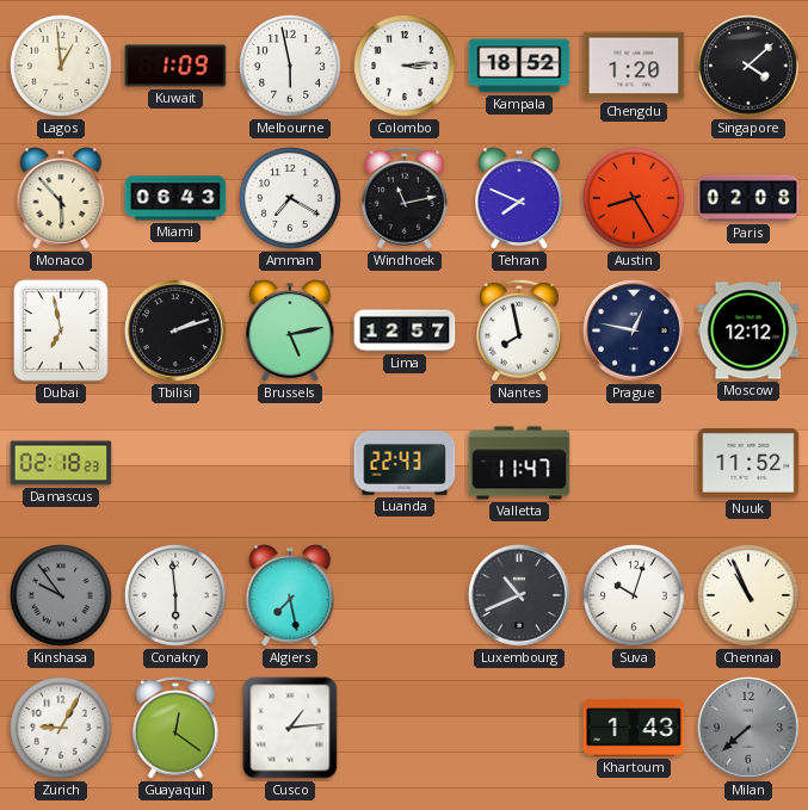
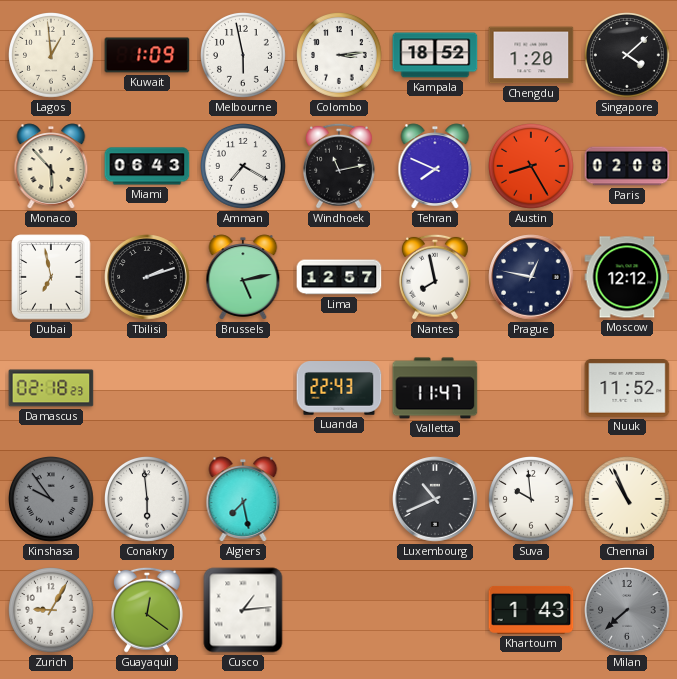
Suva: 10:03 -> 9:59
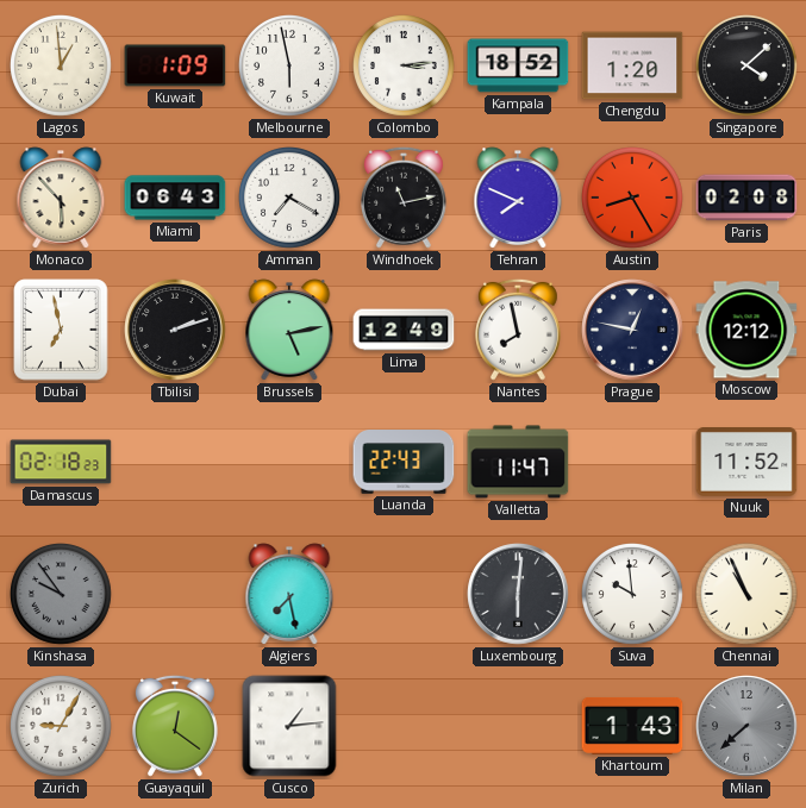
Lima: 12:57 -> 12:49
Conakry: 5:59 -> none
Luxembourg: 10:41 -> 6:01
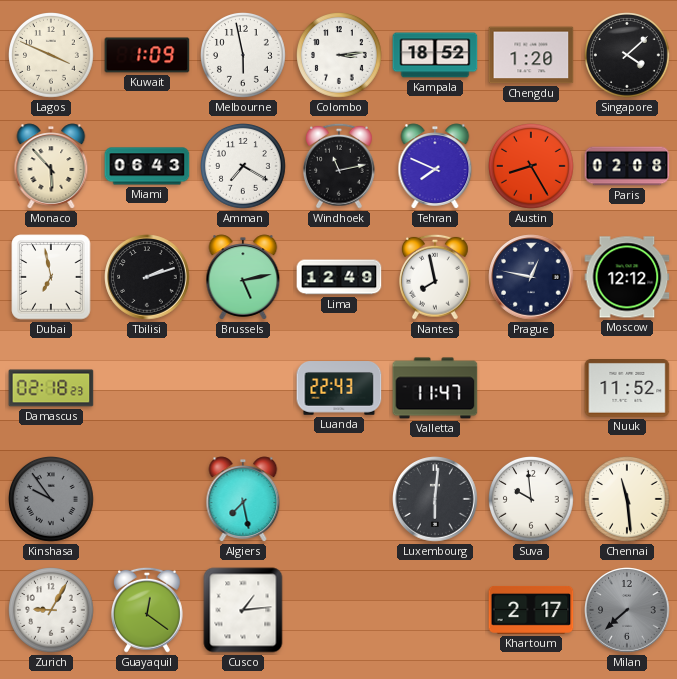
Lagos: 12:59 -> 3:49
Chennai: 10:56 -> 11:29
Khartoum: 1:43 -> 2:17
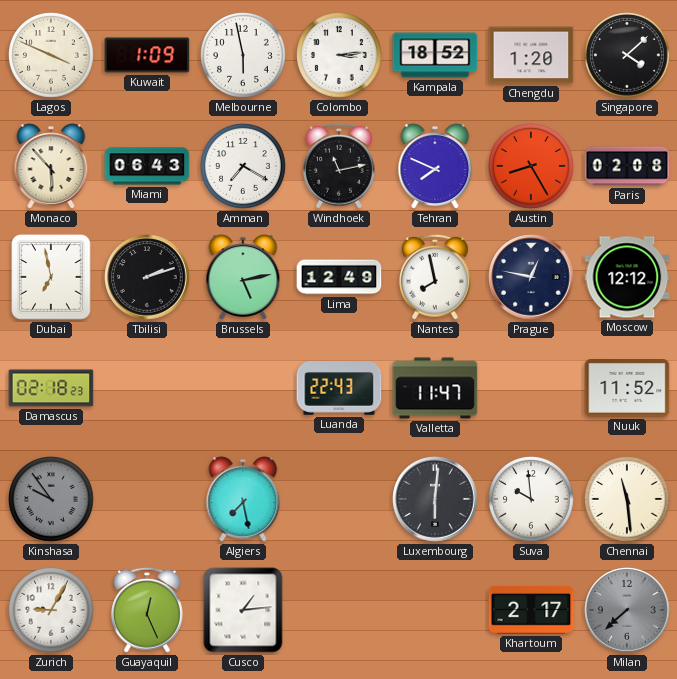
Guayaquil: 12:21 -> 12:26
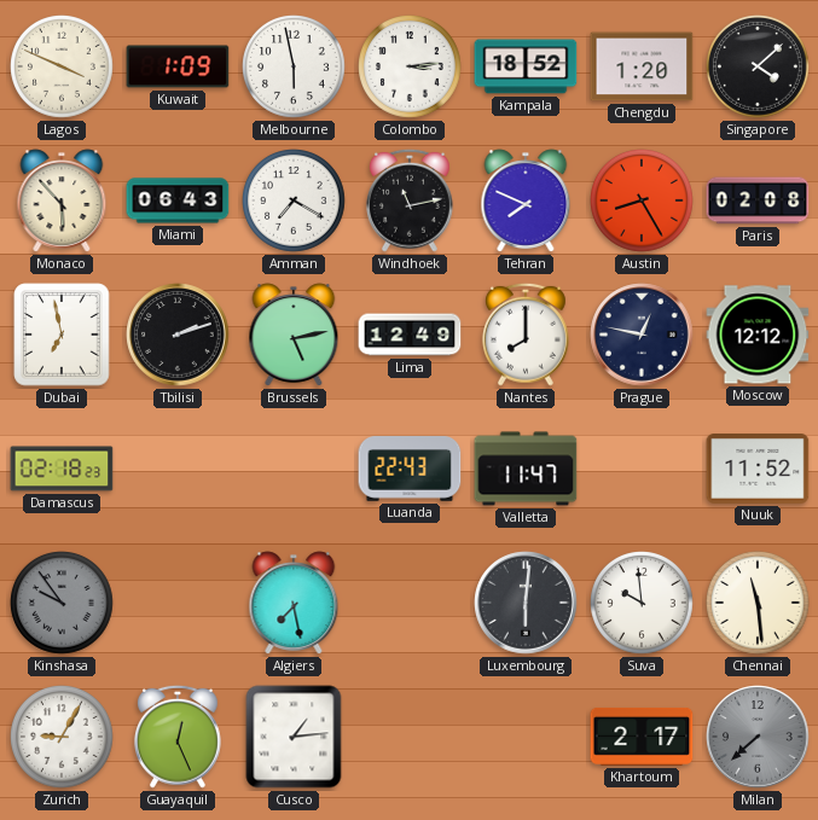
Nantes: 7:58 -> 8:00
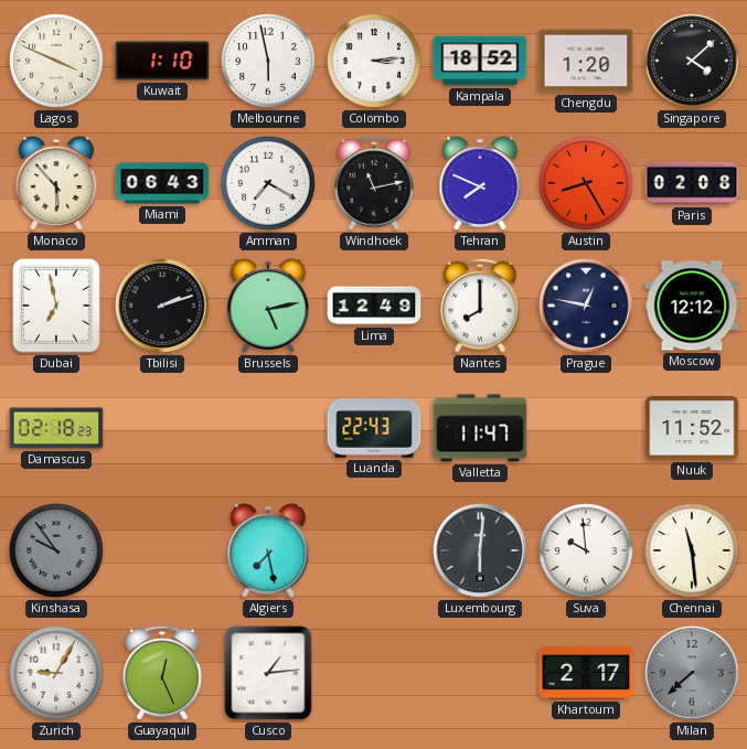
Kuwait: 1:09 -> 1:10
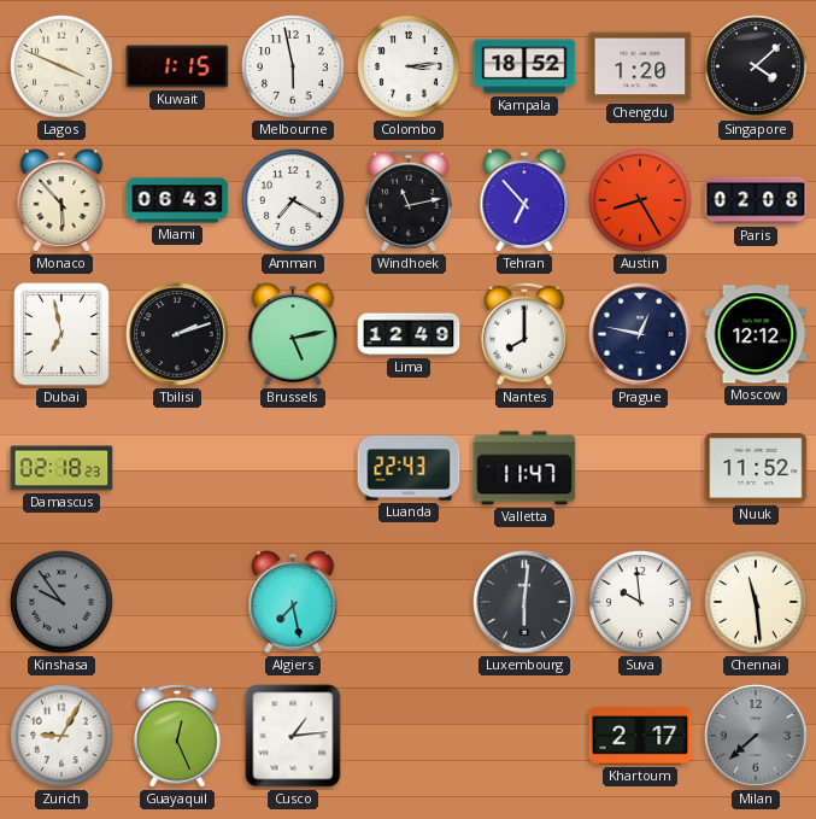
Kuwait: 1:10 -> 1:15
Tehran: 7:49 -> 6:53
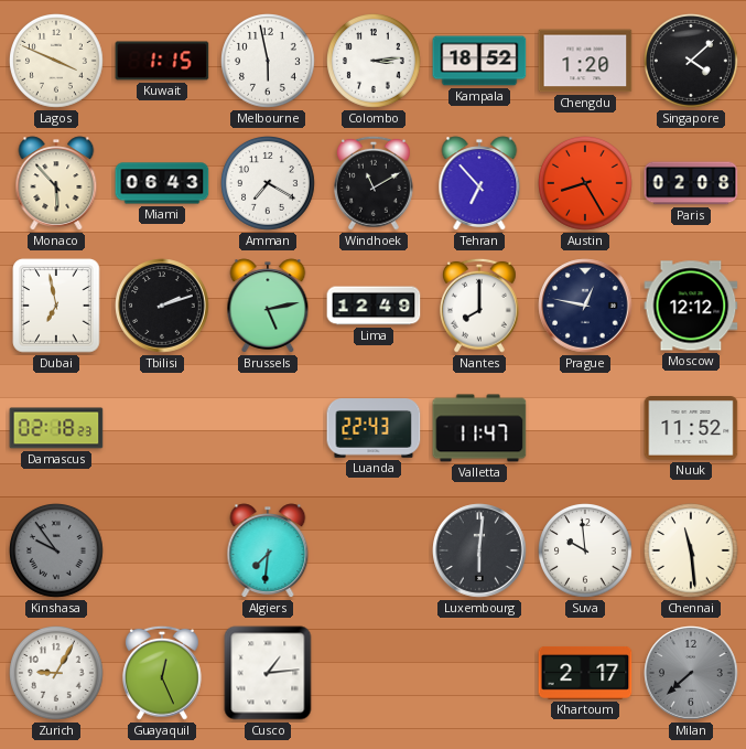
Windhoek: 11:13 -> 11:10
Algiers: 7:28 -> 7:31
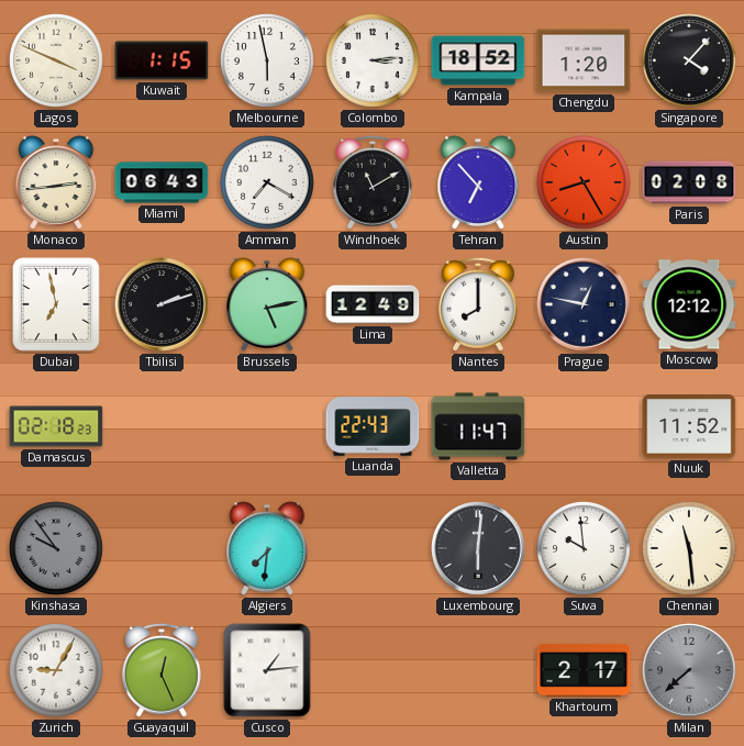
Singapore: 4:08 -> 4:07
Monaco: 5:53 -> 2:44
